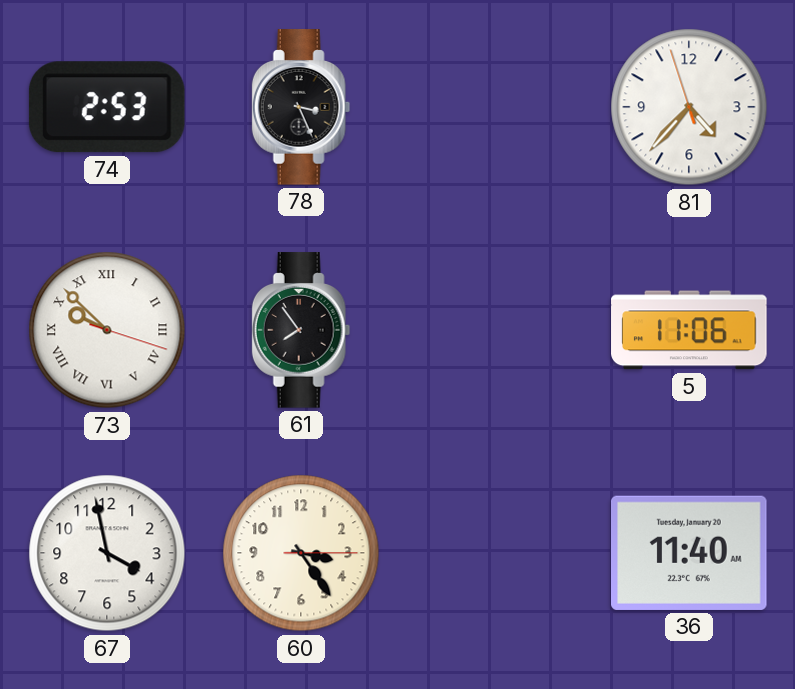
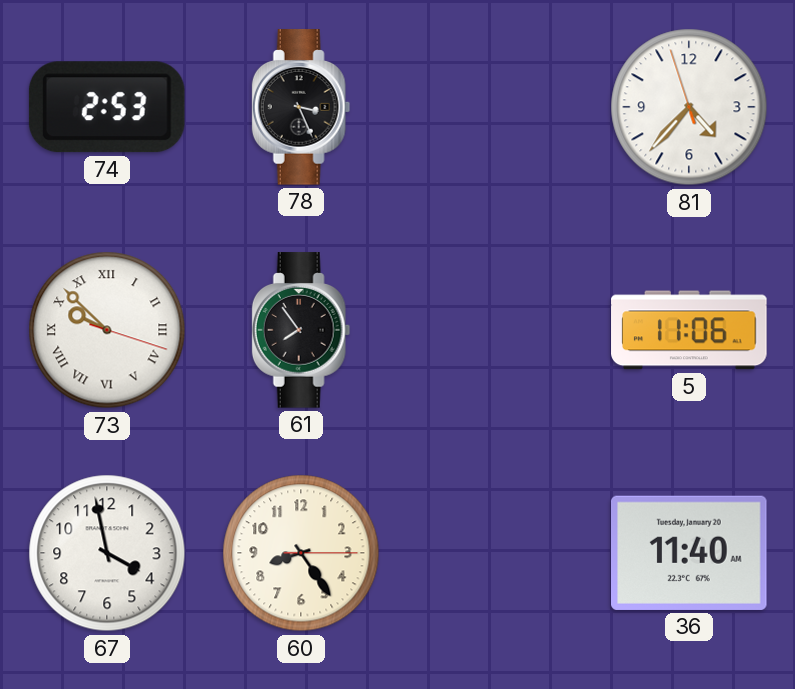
60: 3:24 -> 8:24
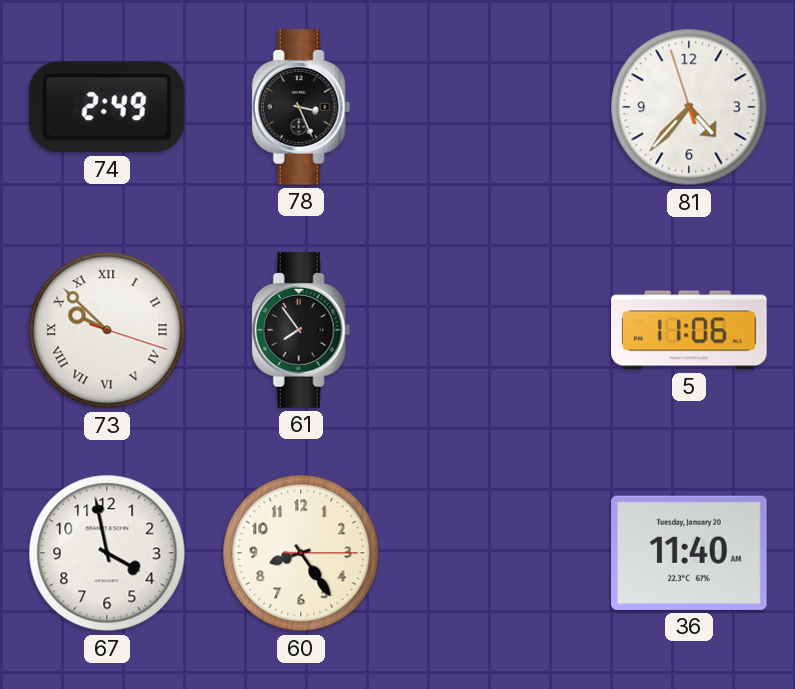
74: 2:53 -> 2:49
